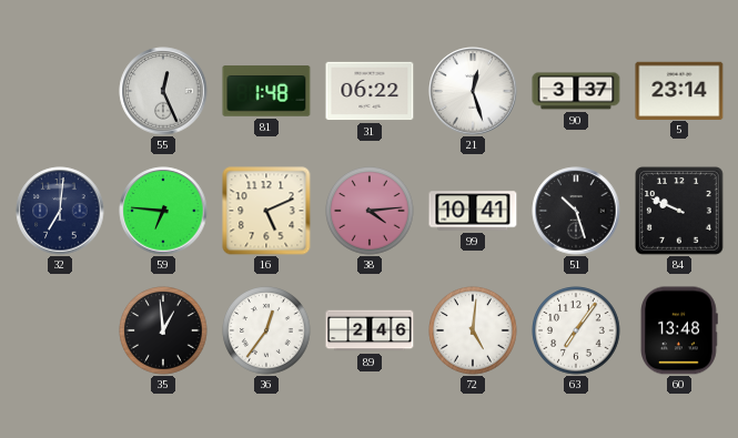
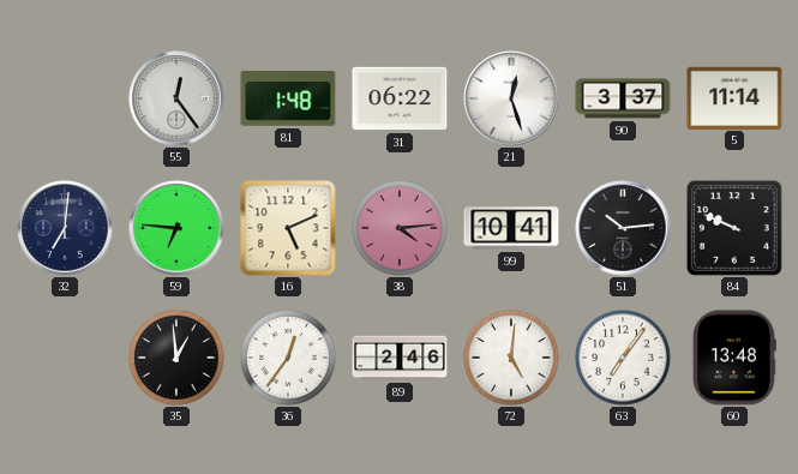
55: 12:26 -> 12:24
5: 23:14 -> 11:14
51: 10:27 -> 10:14
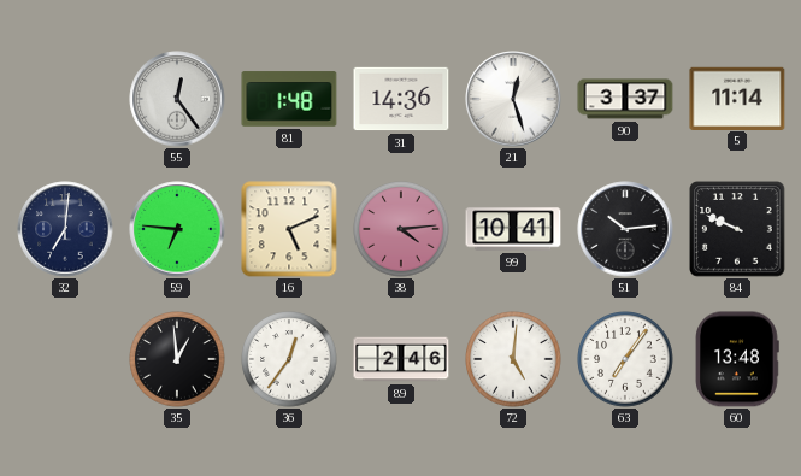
31: 06:22 -> 14:36
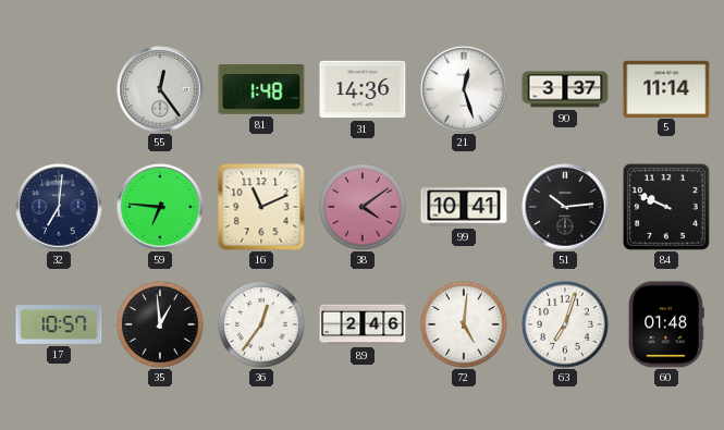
16: 5:11 -> 11:11
38: 4:14 -> 4:09
17: none -> 10:57
63: 7:06 -> 7:03
60: 13:48 -> 01:48
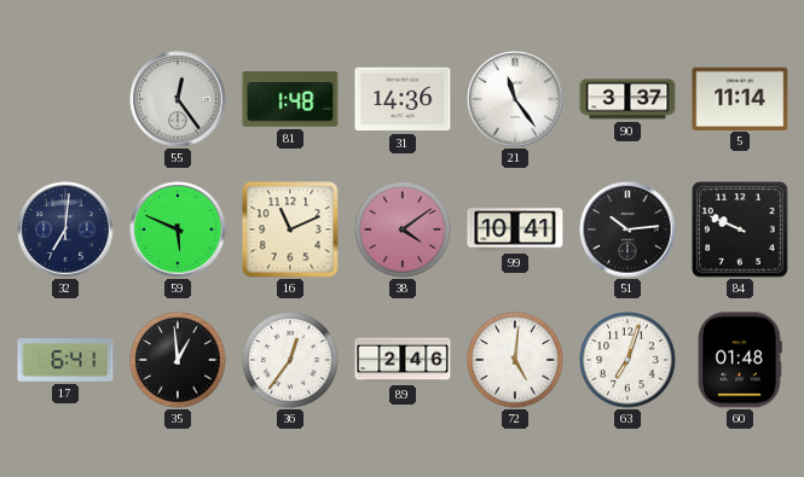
21: 12:27 -> 11:24
59: 6:46 -> 5:49
17: 10:57 -> 6:41
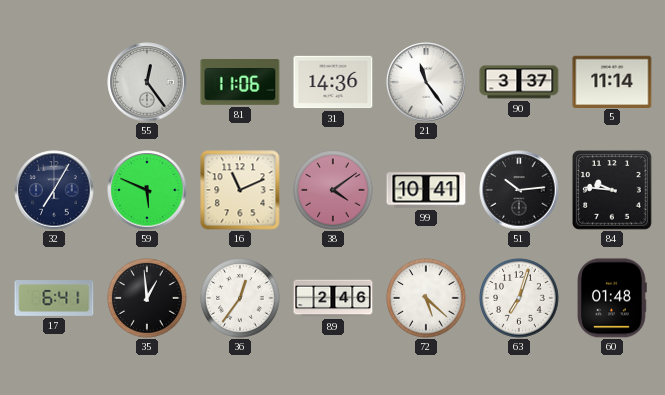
81: 1:48 -> 11:06
32: 7:01 -> 7:05
84: 9:49 -> 9:46
72: 5:01 -> 5:22
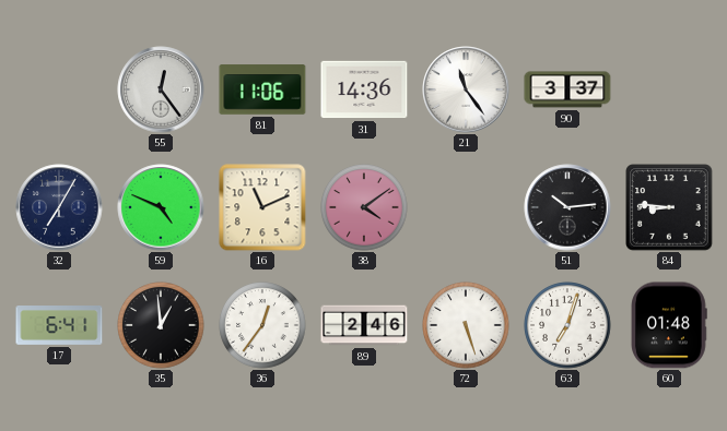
5: 11:14 -> none
59: 5:49 -> 4:49
99: 10:41 -> none
84: 9:46 -> 8:46
72: 5:22 -> 5:27
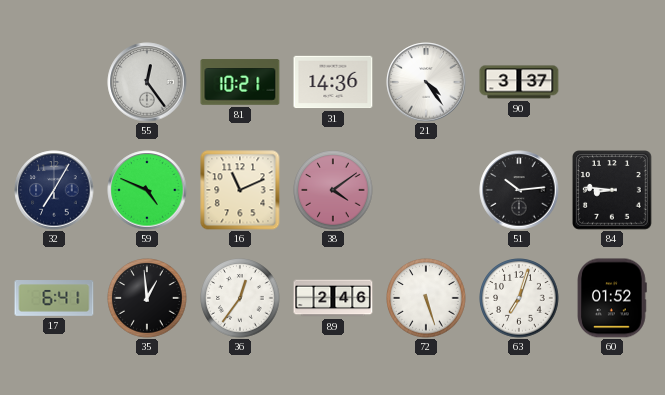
81: 11:06 -> 10:21
21: 11:24 -> 4:24
60: 01:48 -> 01:52
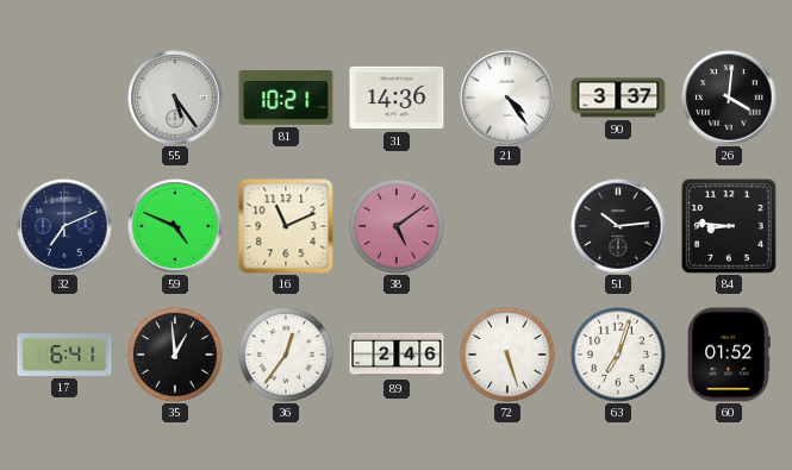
55: 12:24 -> 5:24
26: none -> 4:01
32: 7:05 -> 7:11
38: 4:09 -> 5:09
